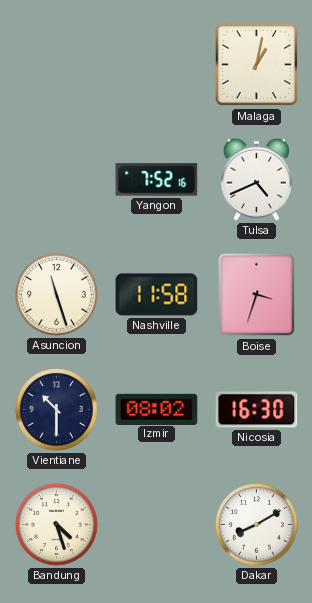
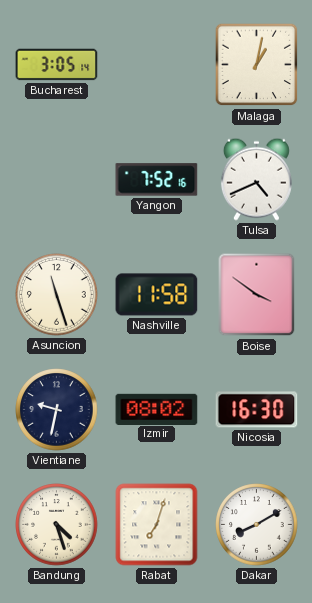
Bucharest: none -> 3:05
Boise: 3:33 -> 3:51
Vientiane: 10:30 -> 9:32
Rabat: none -> 7:03
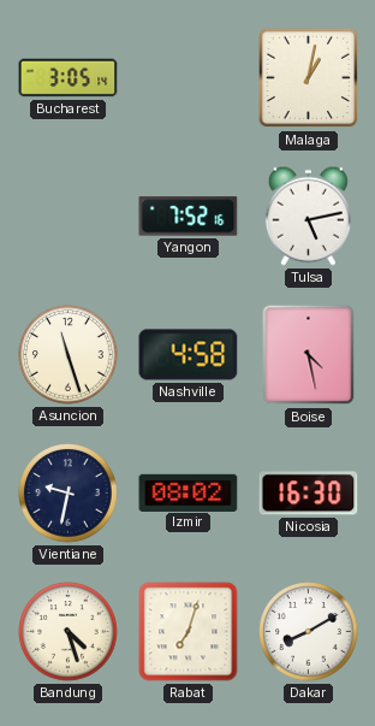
Tulsa: 4:41 -> 5:13
Nashville: 11:58 -> 4:58
Boise: 3:51 -> 4:28
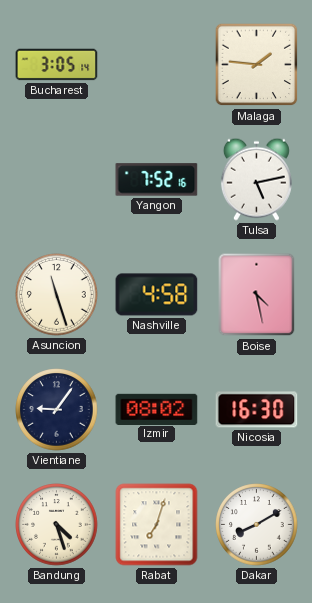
Malaga: 1:02 -> 1:46
Vientiane: 9:32 -> 9:06
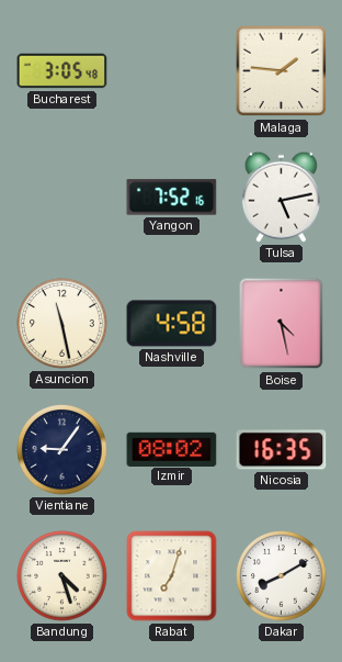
Bucharest: 3:05:14 -> 3:05:48
Asuncion: 11:27 -> 11:28
Nicosia: 16:30 -> 16:35
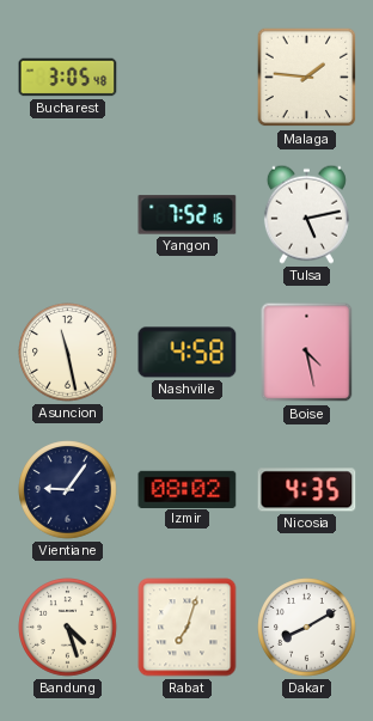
Nicosia: 16:35 -> 4:35
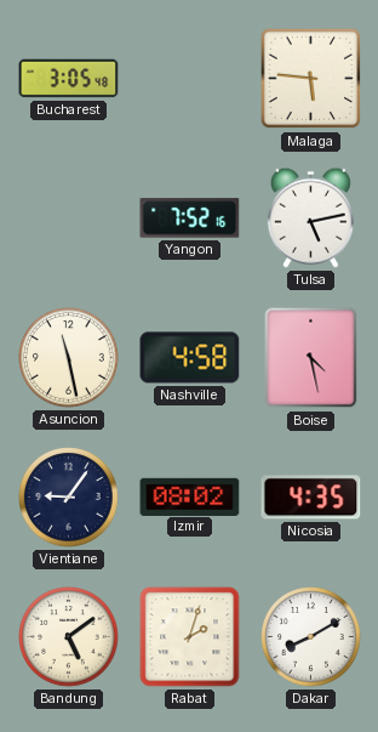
Malaga: 1:46 -> 5:46
Bandung: 4:27 -> 5:09
Rabat: 7:03 -> 2:03
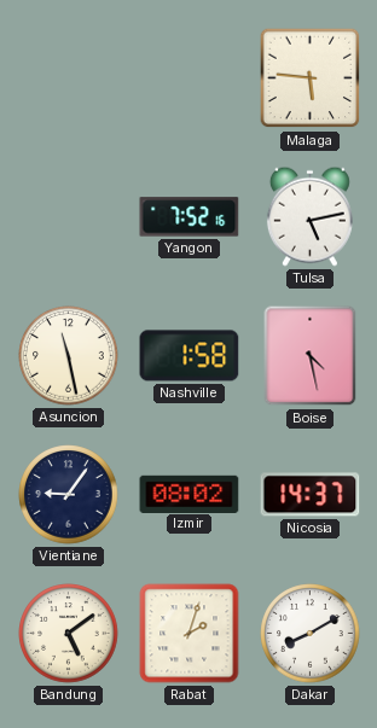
Bucharest: 3:05 -> none
Nashville: 4:58 -> 1:58
Nicosia: 4:35 -> 14:37
